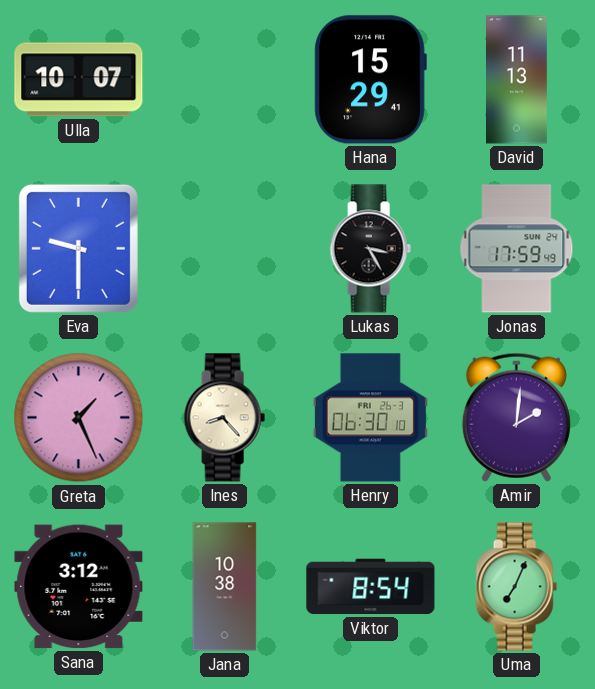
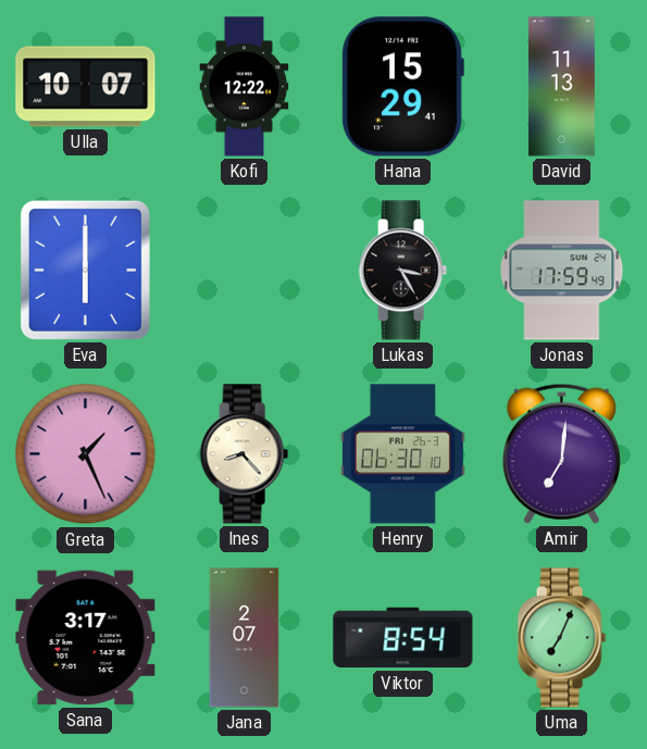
Kofi: none -> 12:22
Eva: 9:30 -> 6:00
Amir: 2:01 -> 7:01
Sana: 3:12 -> 3:17
Jana: 10:38 -> 2:07
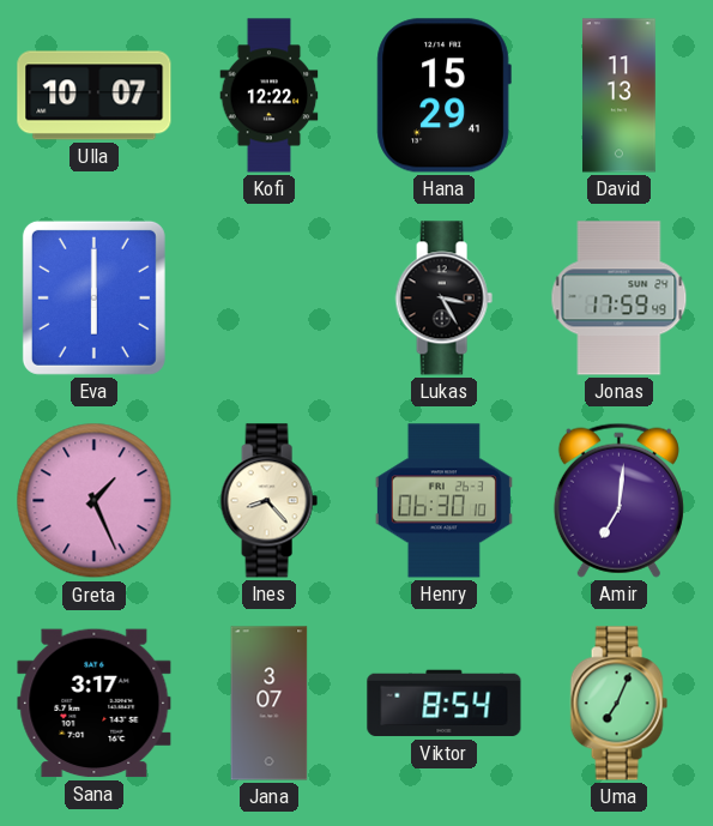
Jana: 2:07 -> 3:07
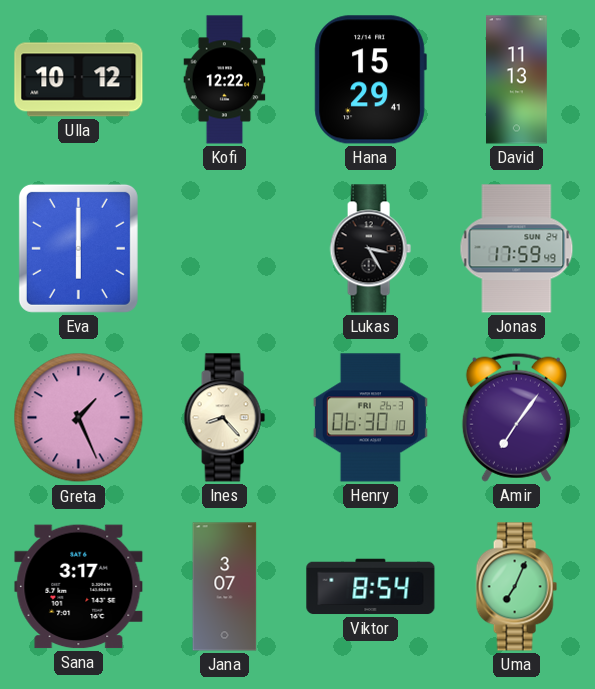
Ulla: 10:07 -> 10:12
Amir: 7:01 -> 7:06
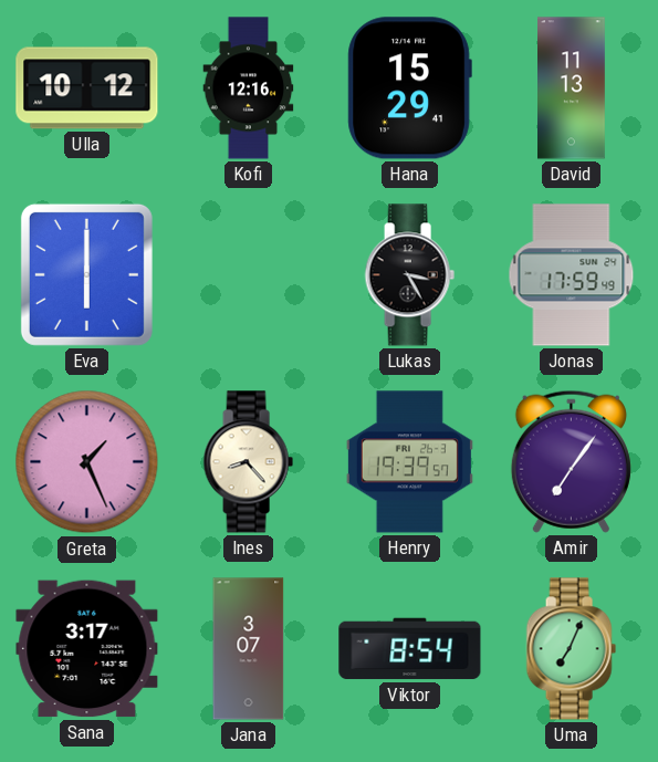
Kofi: 12:22 -> 12:16
Henry: 06:30 -> 19:39
